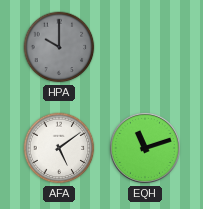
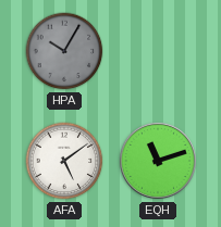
HPA: 10:00 -> 10:05
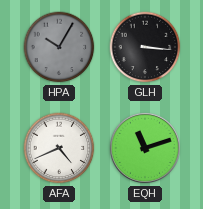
GLH: none -> 3:16
AFA: 5:09 -> 4:41
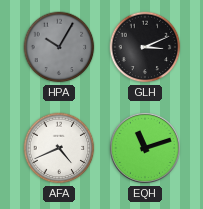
GLH: 3:16 -> 3:11
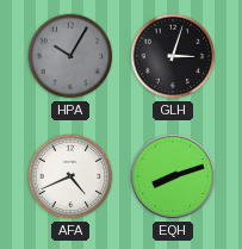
GLH: 3:11 -> 3:03
EQH: 11:12 -> 8:12
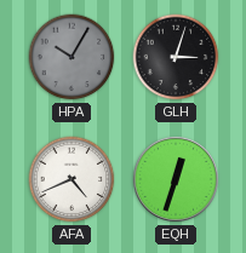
EQH: 8:12 -> 12:33
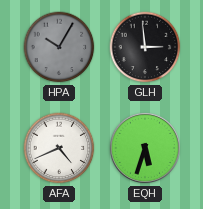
GLH: 3:03 -> 2:59
EQH: 12:33 -> 5:33
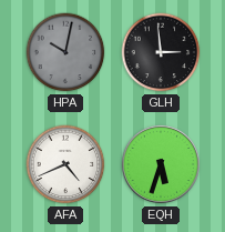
HPA: 10:05 -> 10:02
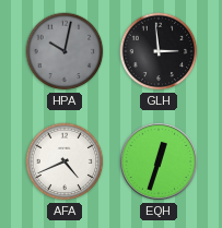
EQH: 5:33 -> 12:33
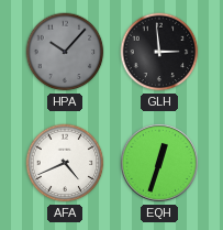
HPA: 10:02 -> 10:07
